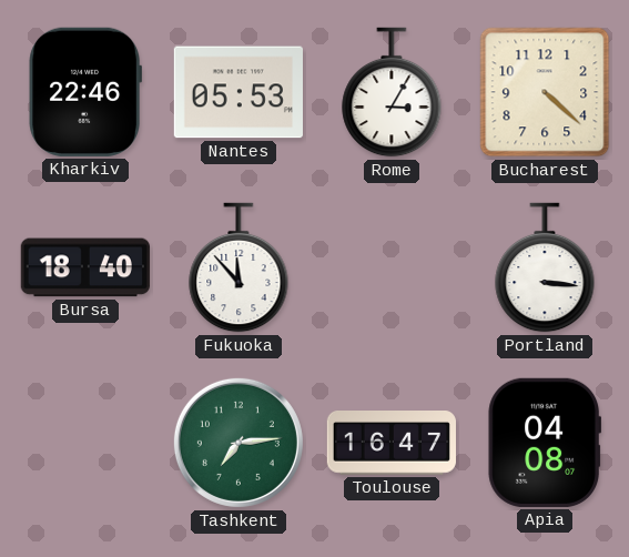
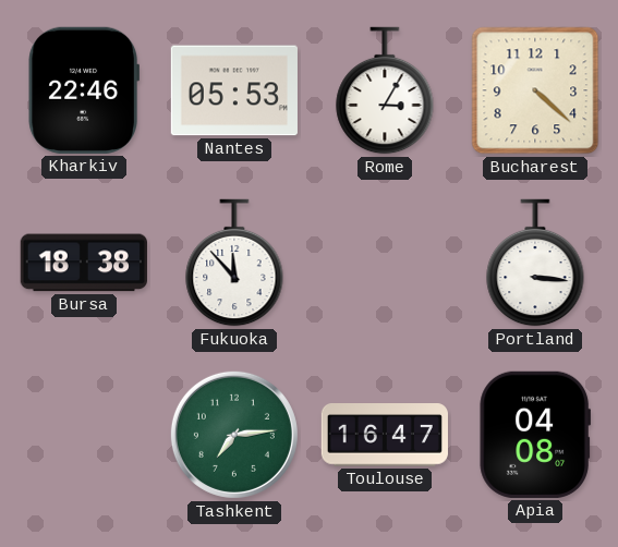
Bursa: 18:40 -> 18:38
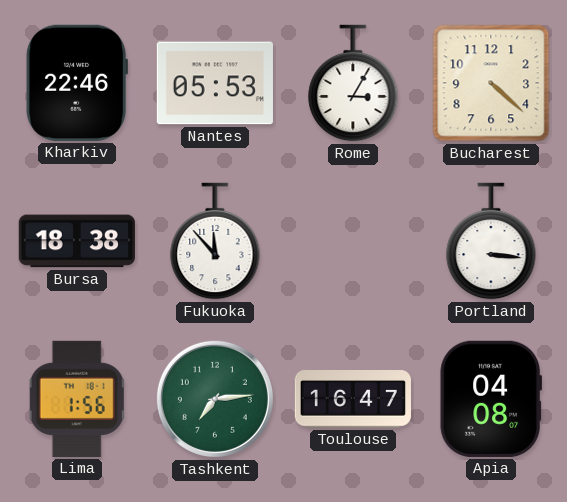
Lima: none -> 1:56
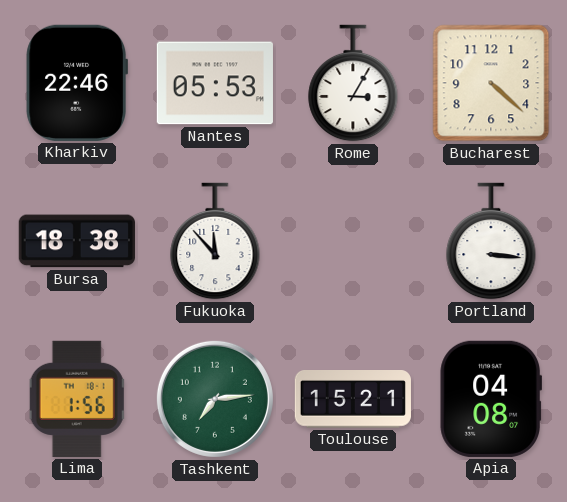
Toulouse: 16:47 -> 15:21
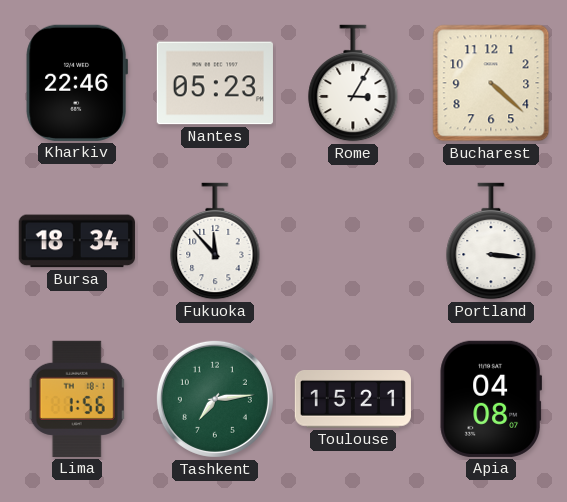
Nantes: 05:53 -> 05:23
Bursa: 18:38 -> 18:34
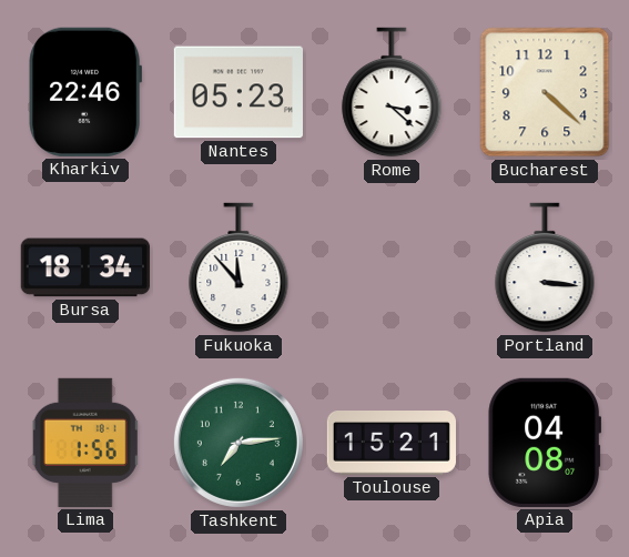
Rome: 3:05 -> 3:22
